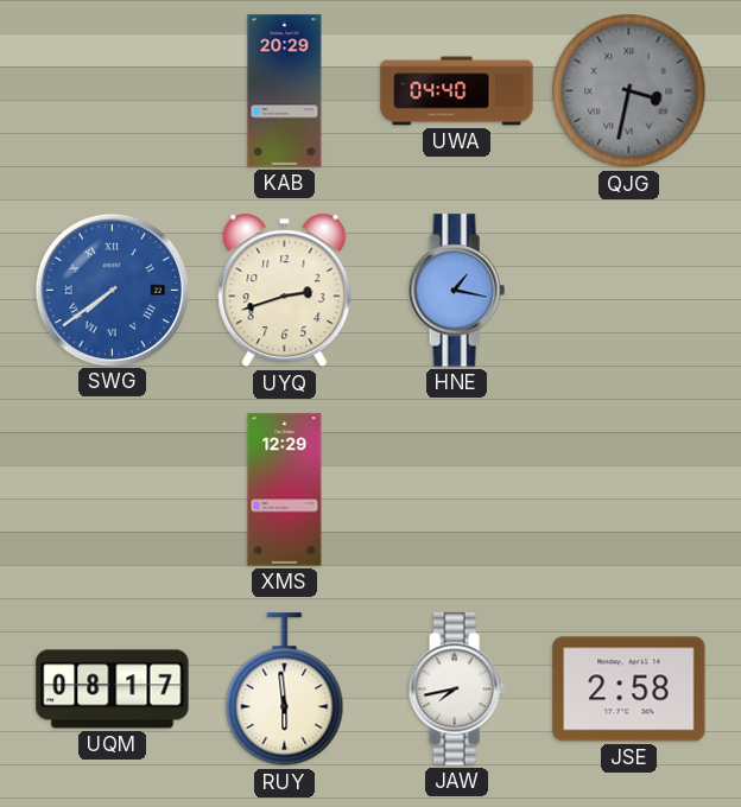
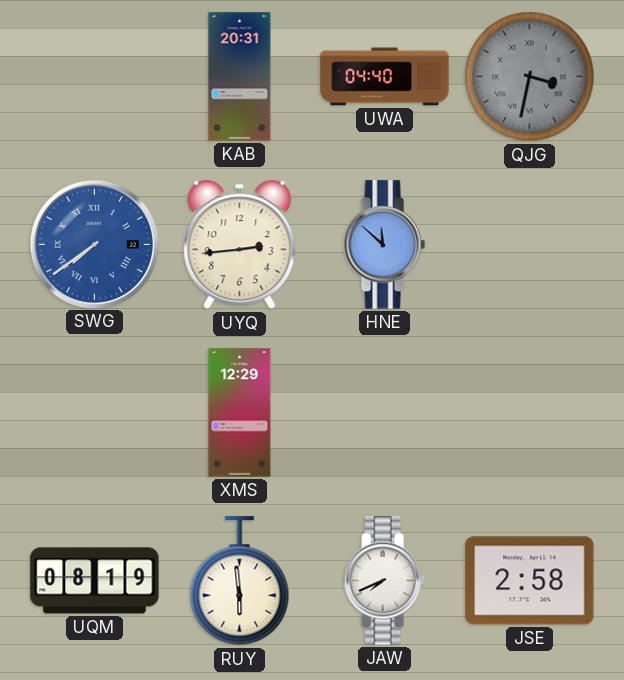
KAB: 20:29 -> 20:31
UYQ: 2:42 -> 2:44
HNE: 1:17 -> 11:52
UQM: 08:17 -> 08:19
JAW: 7:43 -> 7:41
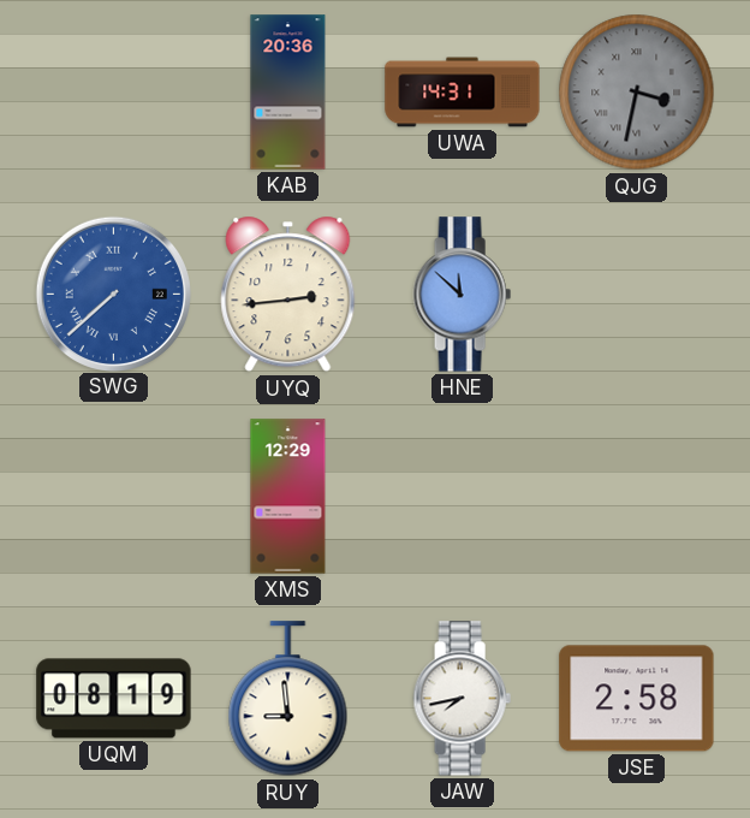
KAB: 20:31 -> 20:36
UWA: 04:40 -> 14:31
SWG: 7:39 -> 7:38
RUY: 5:59 -> 8:59
JAW: 7:41 -> 7:43
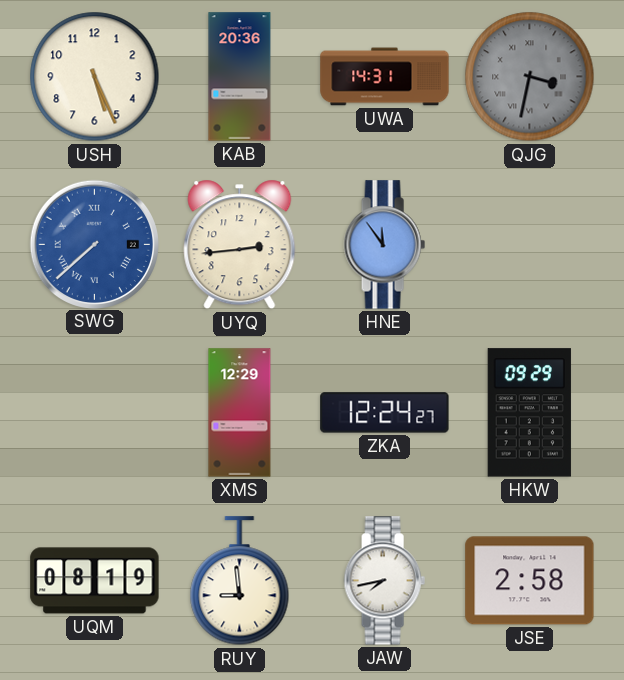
USH: none -> 5:26
HNE: 11:52 -> 11:54
ZKA: none -> 12:24
HKW: none -> 09:29
